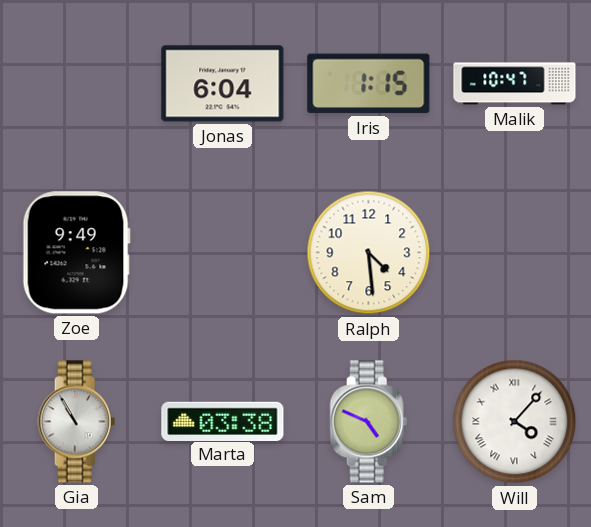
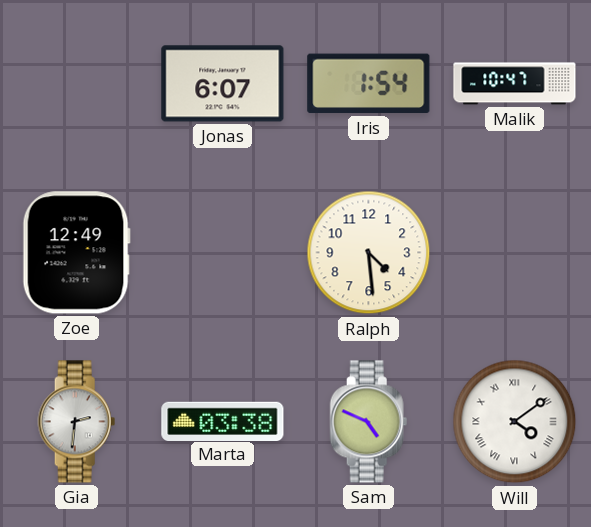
Jonas: 6:04 -> 6:07
Iris: 1:15 -> 1:54
Zoe: 9:49 -> 12:49
Gia: 10:55 -> 2:31
Will: 4:07 -> 4:09
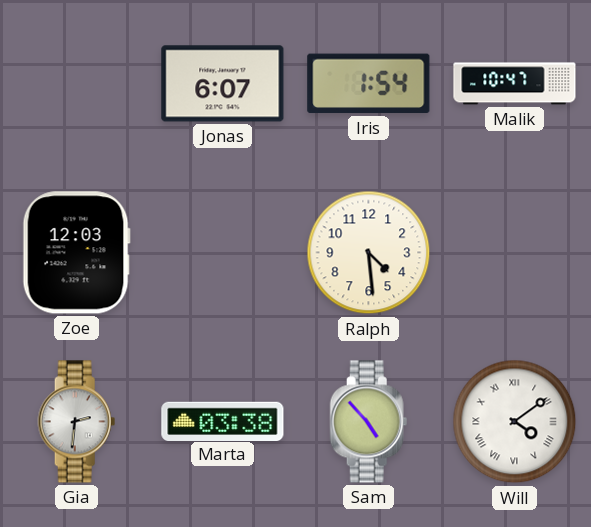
Zoe: 12:49 -> 12:03
Sam: 4:49 -> 4:53
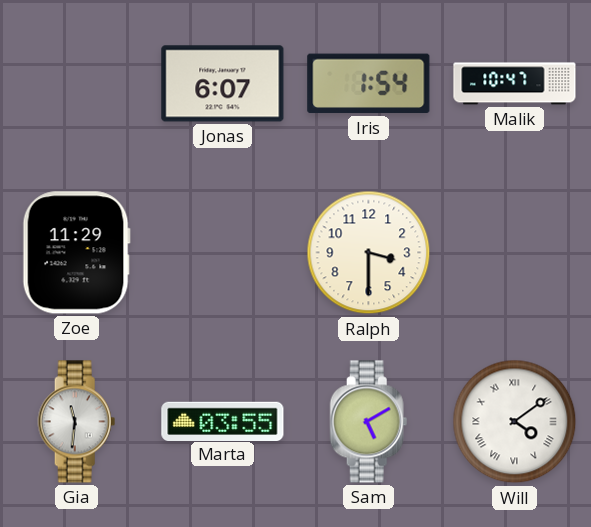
Zoe: 12:03 -> 11:29
Ralph: 4:29 -> 3:30
Gia: 2:31 -> 11:31
Marta: 03:38 -> 03:55
Sam: 4:53 -> 5:10
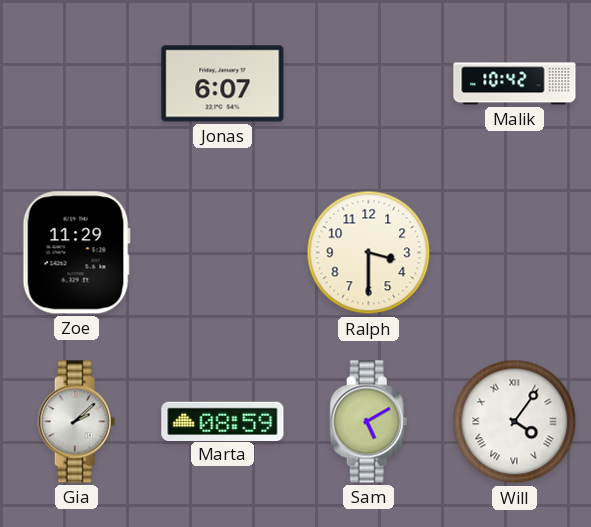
Iris: 1:54 -> none
Malik: 10:47 -> 10:42
Gia: 11:31 -> 2:08
Marta: 03:55 -> 08:59
Will: 4:09 -> 4:06
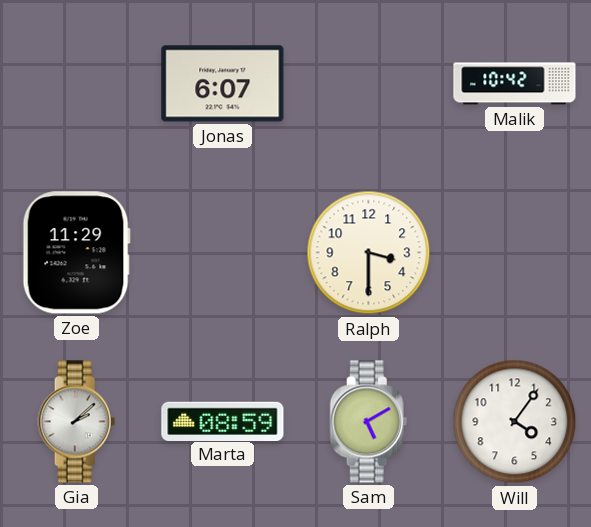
Will numerals: Roman -> Arabic
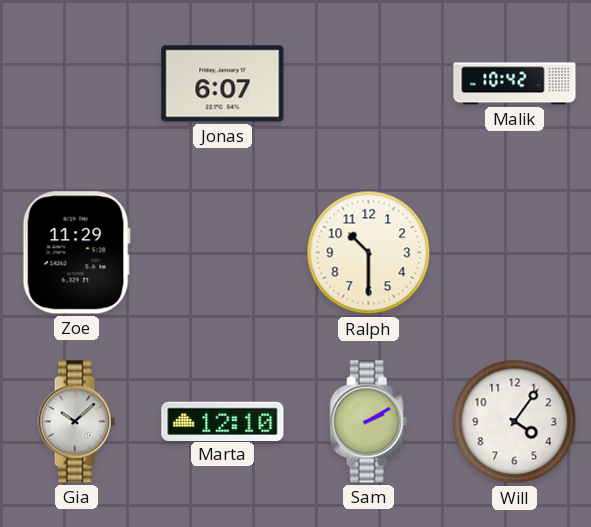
Ralph: 3:30 -> 10:30
Gia: 2:08 -> 10:08
Marta: 08:59 -> 12:10
Sam: 5:10 -> 2:10
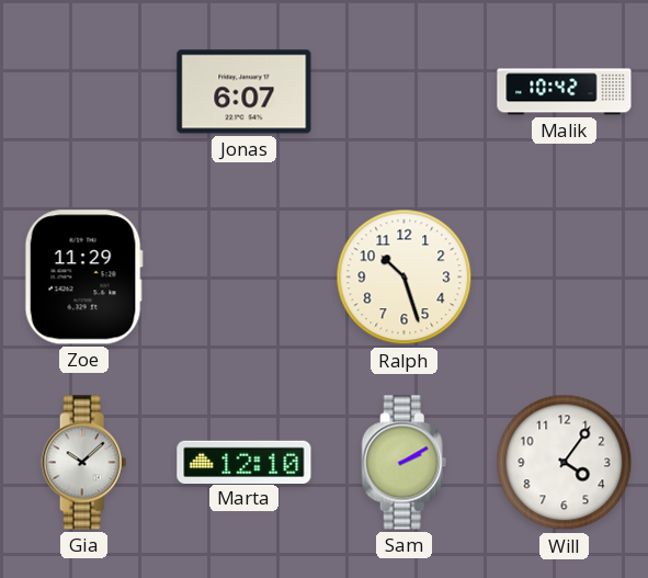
Ralph: 10:30 -> 10:27
